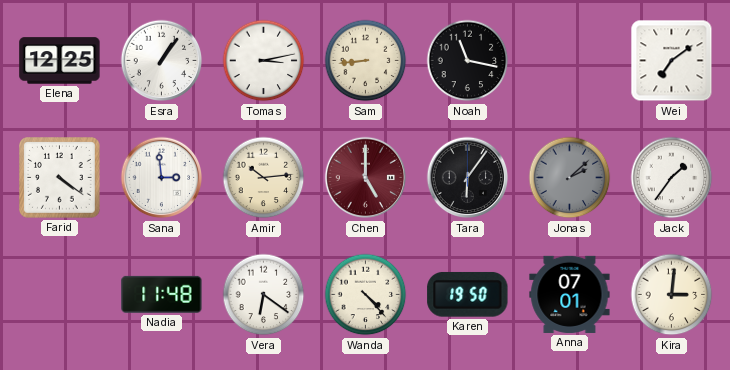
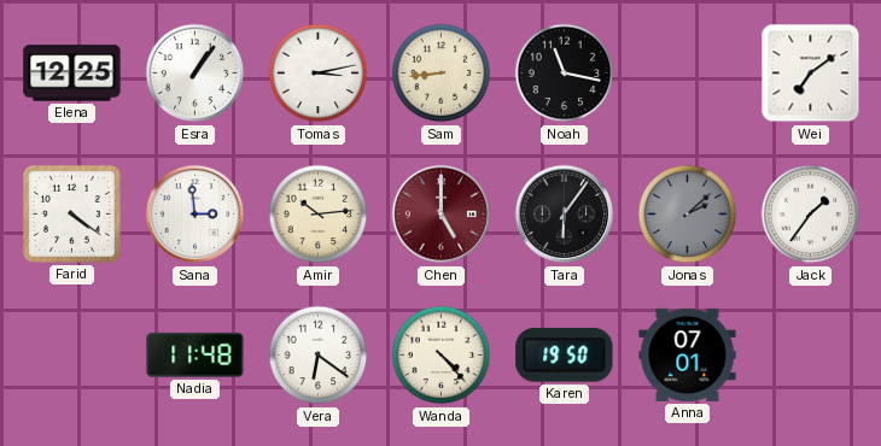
Kira: 3:01 -> none
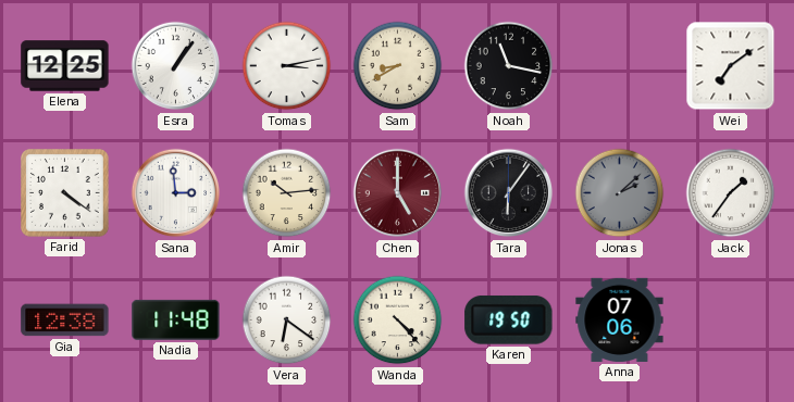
Sam: 8:44 -> 8:40
Gia: none -> 12:38
Anna: 07:01 -> 07:06
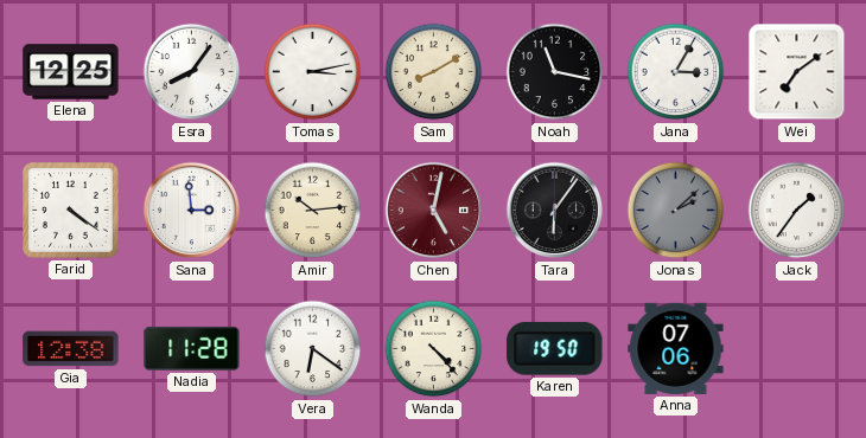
Esra: 1:06 -> 8:06
Sam: 8:40 -> 8:10
Jana: none -> 3:05
Chen: 5:00 -> 5:02
Nadia: 11:48 -> 11:28
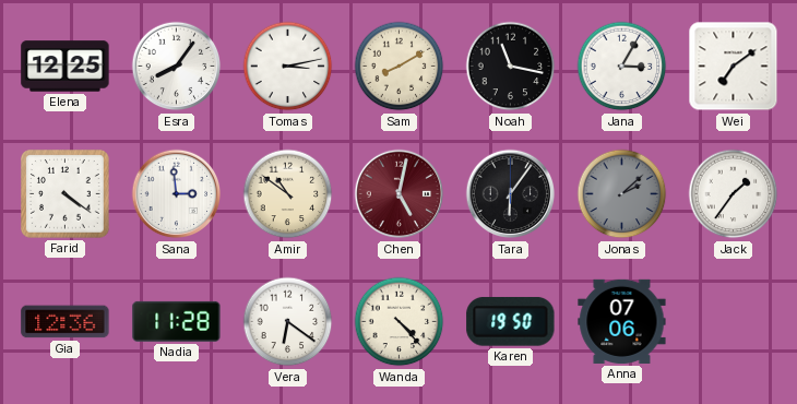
Amir: 10:14 -> 10:51
Gia: 12:38 -> 12:36
